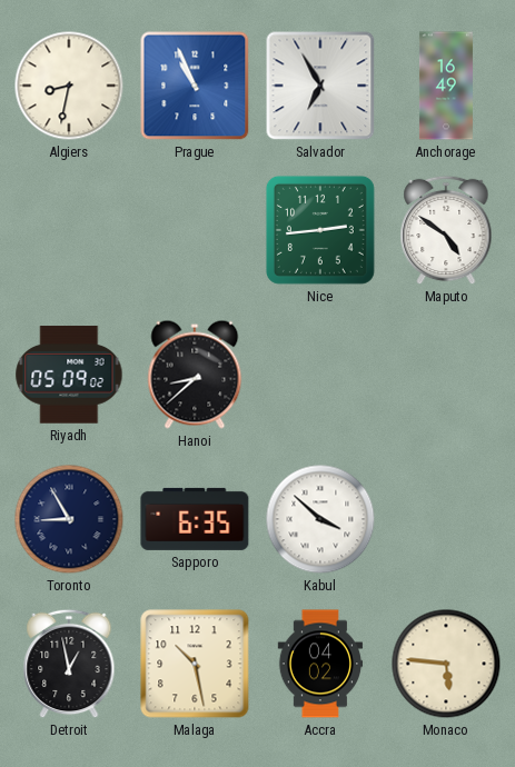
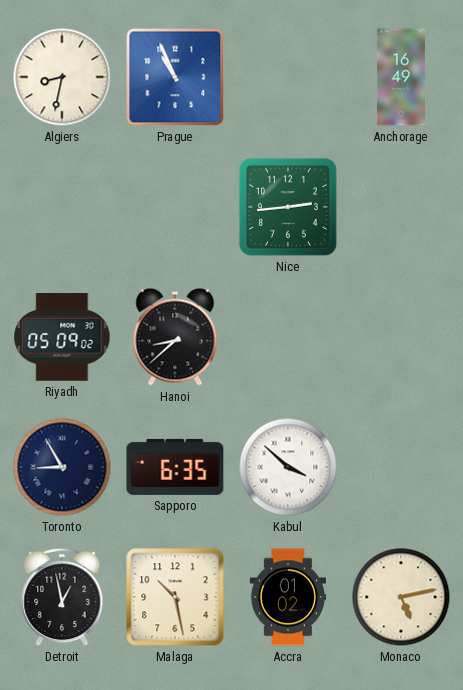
Salvador: 6:55 -> none
Maputo: 4:51 -> none
Accra: 04:02 -> 01:02
Monaco: 5:46 -> 5:13
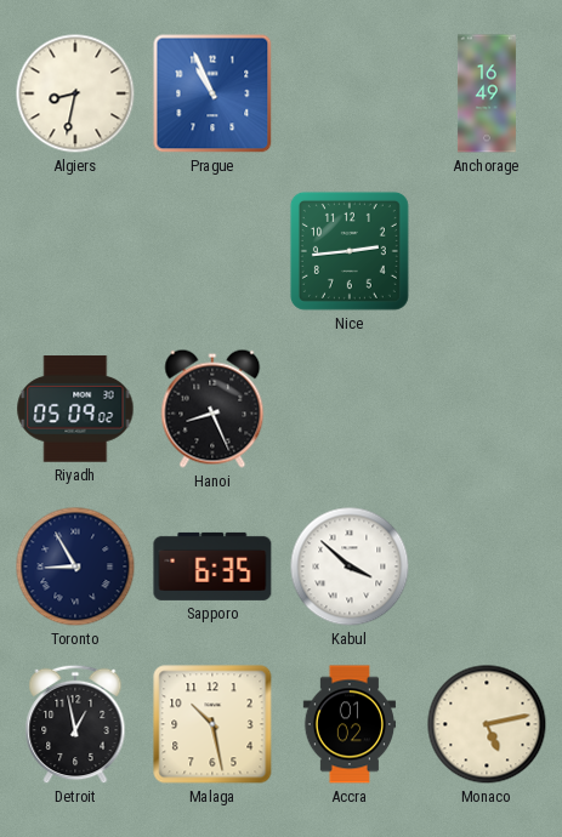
Hanoi: 8:38 -> 8:26
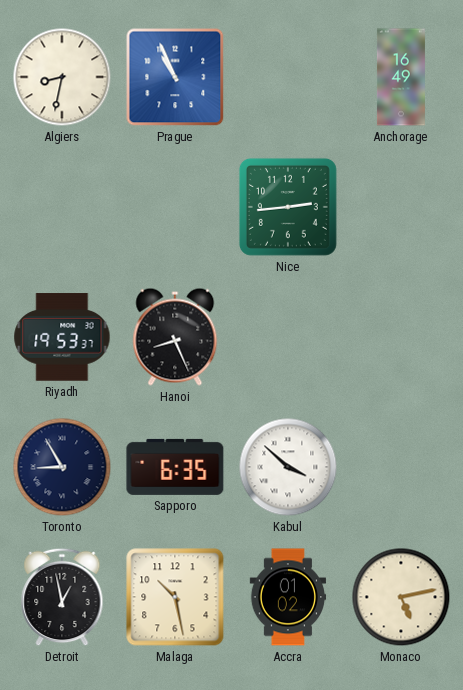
Riyadh: 05:09 -> 19:53
